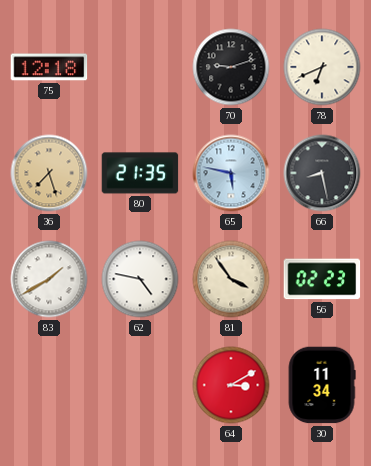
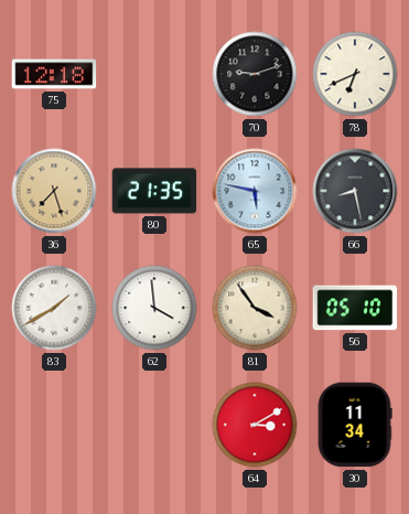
62: 4:47 -> 3:59
56: 02:23 -> 05:10
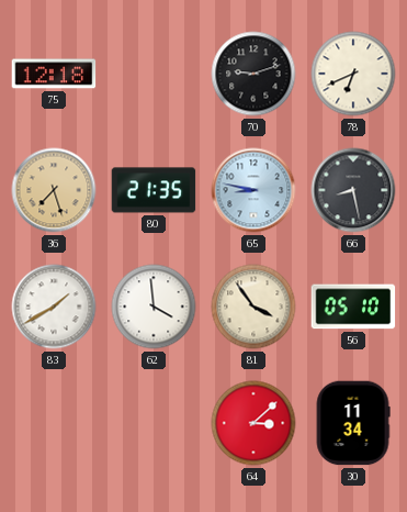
65: 5:47 -> 8:47
64: 3:10 -> 3:08
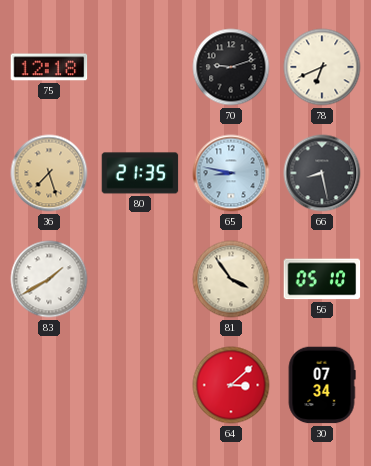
62: 3:59 -> none
30: 11:34 -> 07:34
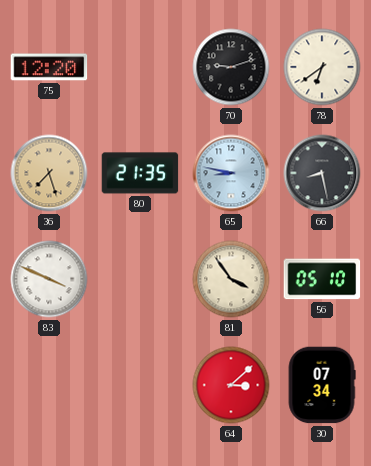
75: 12:18 -> 12:20
78: 6:41 -> 6:39
83: 1:40 -> 3:49
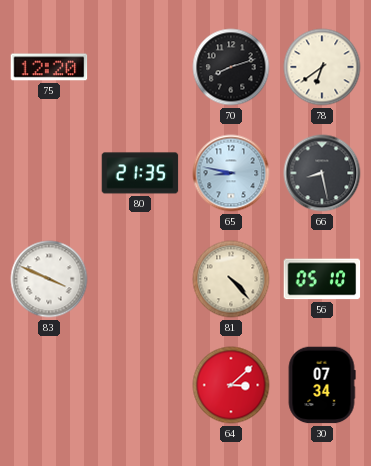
70: 9:12 -> 8:12
36: 7:27 -> none
81: 3:54 -> 4:23
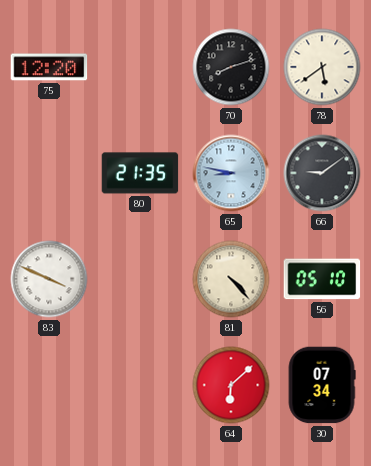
78: 6:39 -> 5:39
66: 8:28 -> 9:09
64: 3:08 -> 6:08
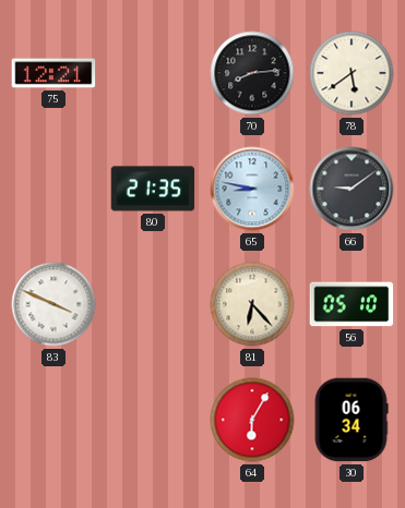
75: 12:20 -> 12:21
70: 8:12 -> 8:14
81: 4:23 -> 6:23
64: 6:08 -> 6:05
30: 07:34 -> 06:34
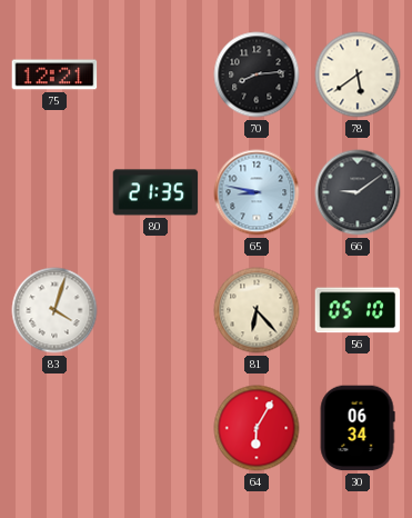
83: 3:49 -> 4:03
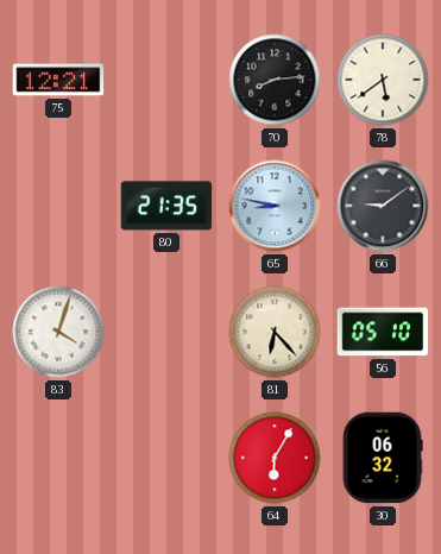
30: 06:34 -> 06:32
